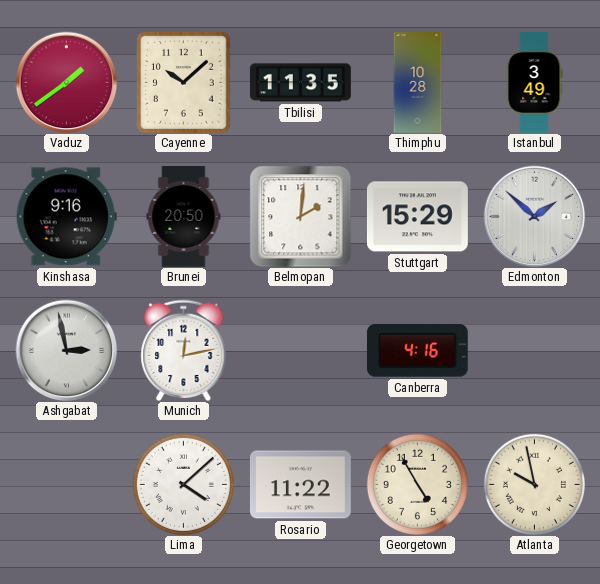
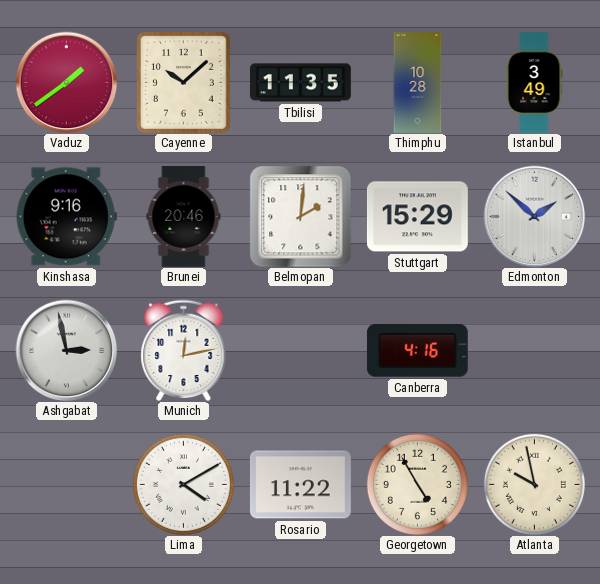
Brunei: 20:50 -> 20:46
Lima: 4:08 -> 4:10
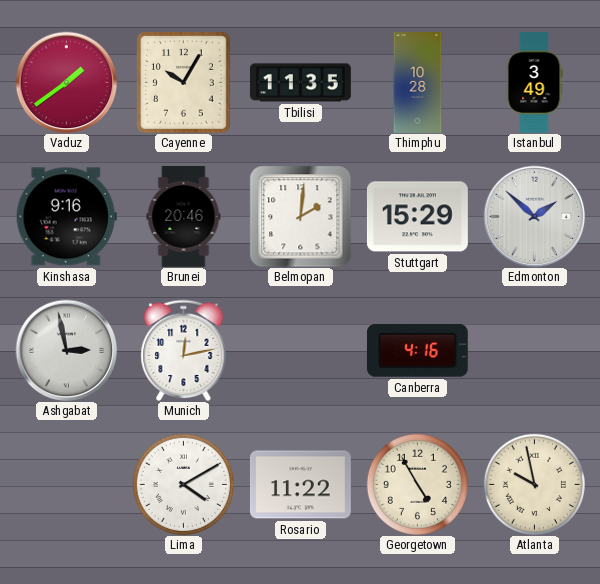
Cayenne: 10:08 -> 10:05
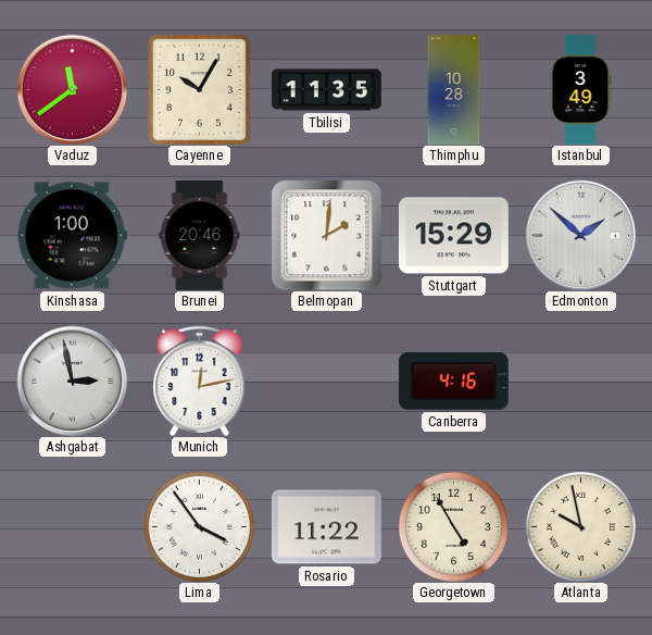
Vaduz: 1:39 -> 11:39
Kinshasa: 9:16 -> 1:00
Lima: 4:10 -> 3:54
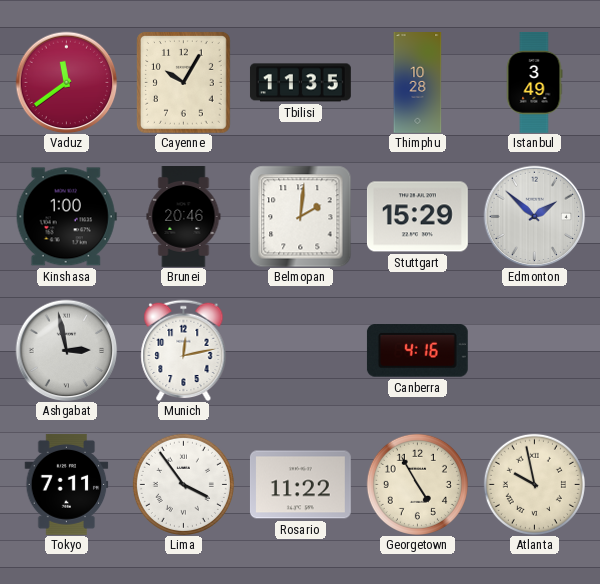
Tokyo: none -> 7:11
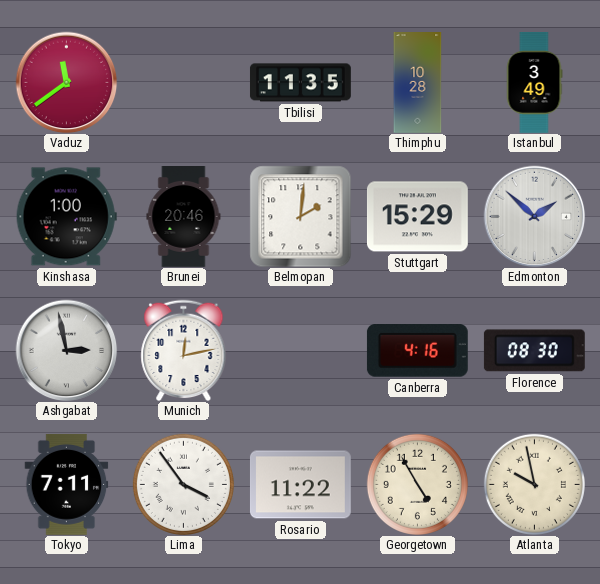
Cayenne: 10:05 -> none
Florence: none -> 08:30
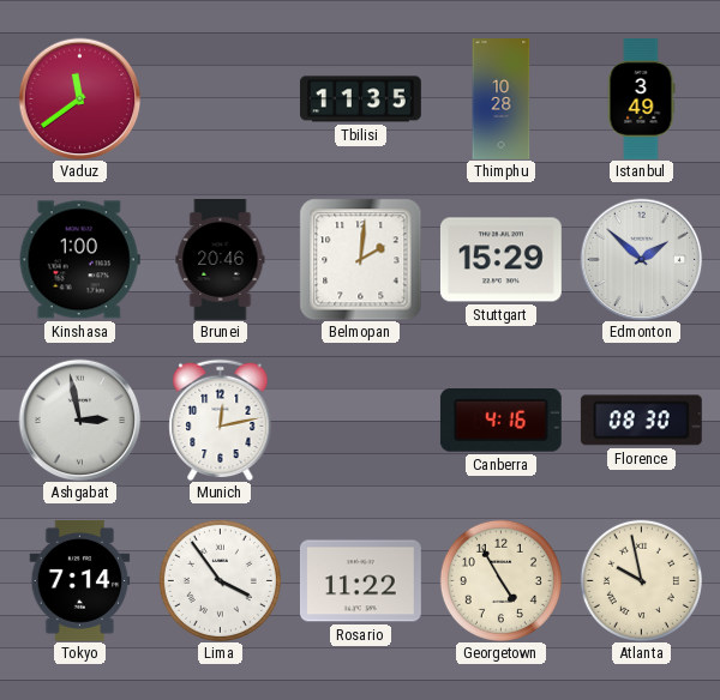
Tokyo: 7:11 -> 7:14
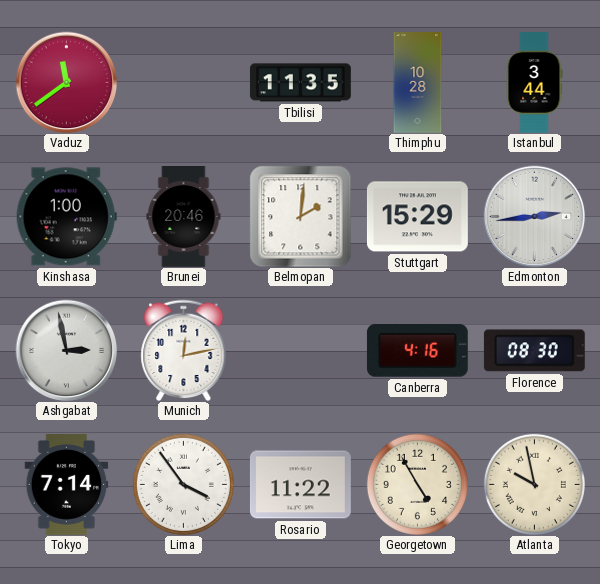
Istanbul: 3:49 -> 3:44
Edmonton: 1:52 -> 2:44
